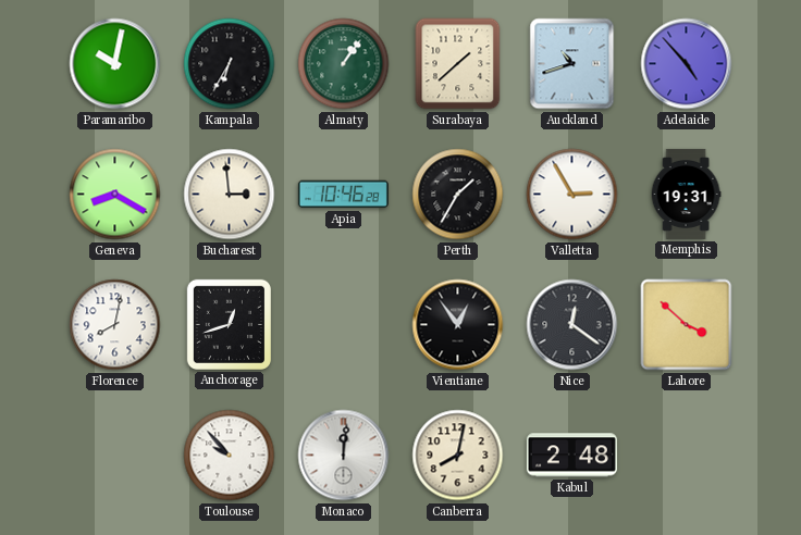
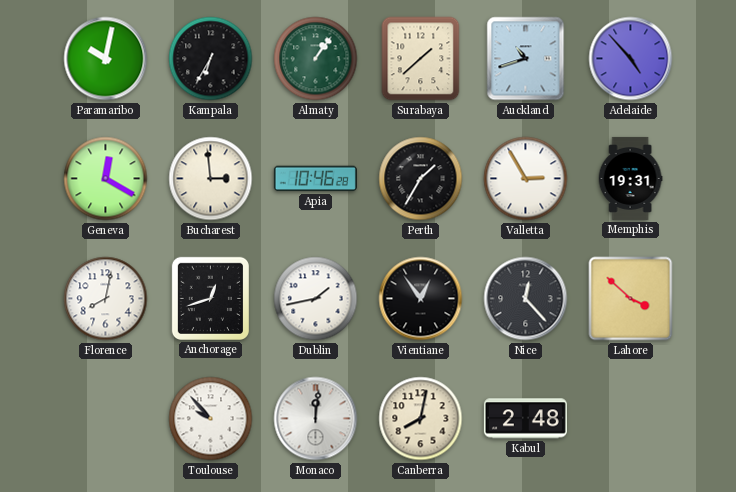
Geneva: 8:20 -> 12:20
Dublin: none -> 1:43
Nice: 12:21 -> 12:23
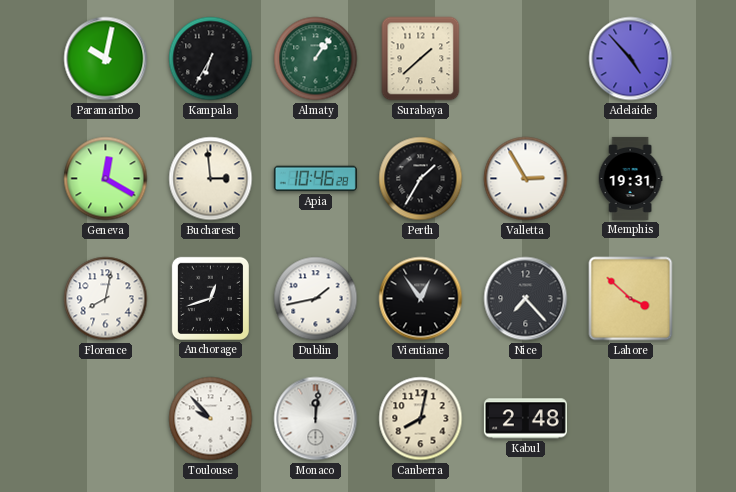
Auckland: 10:42 -> none
Nice: 12:23 -> 7:23
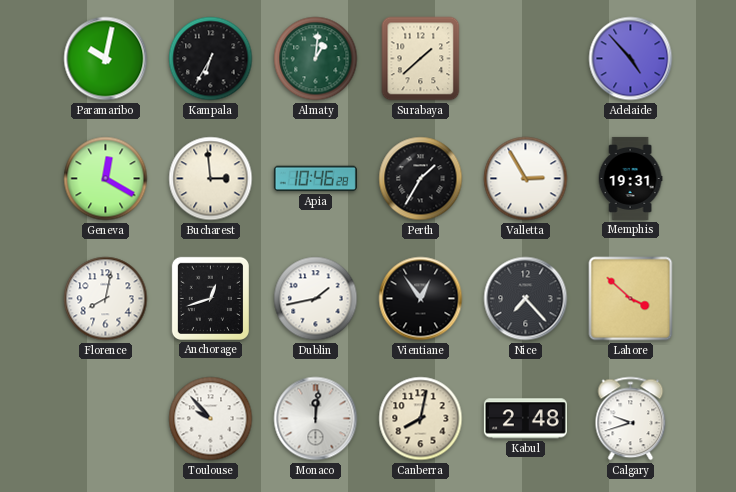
Almaty: 1:06 -> 1:01
Calgary: none -> 9:42
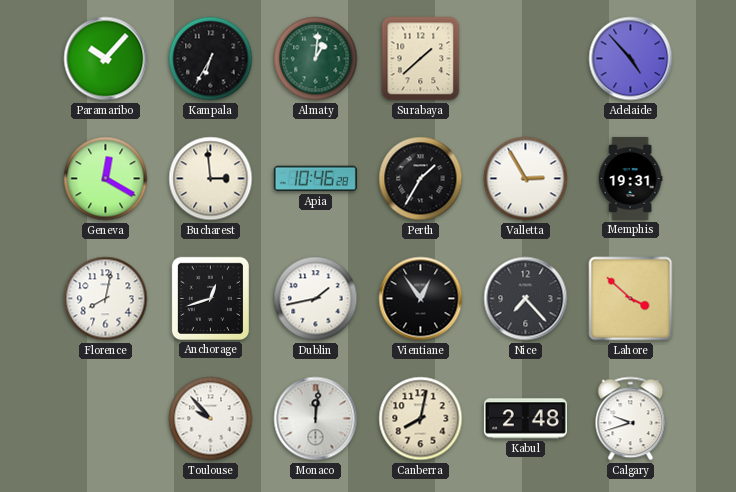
Paramaribo: 10:02 -> 10:07
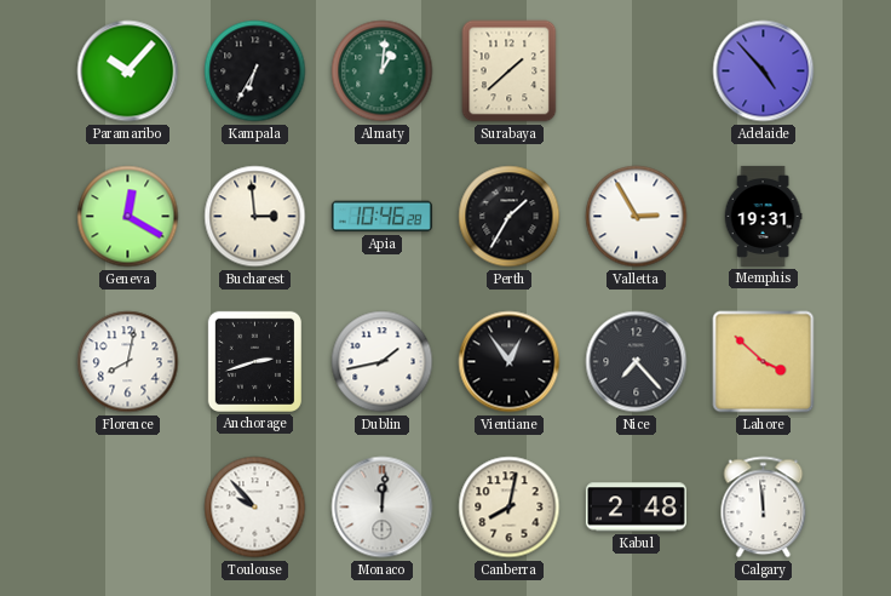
Anchorage: 12:42 -> 2:42
Calgary: 9:42 -> 11:59
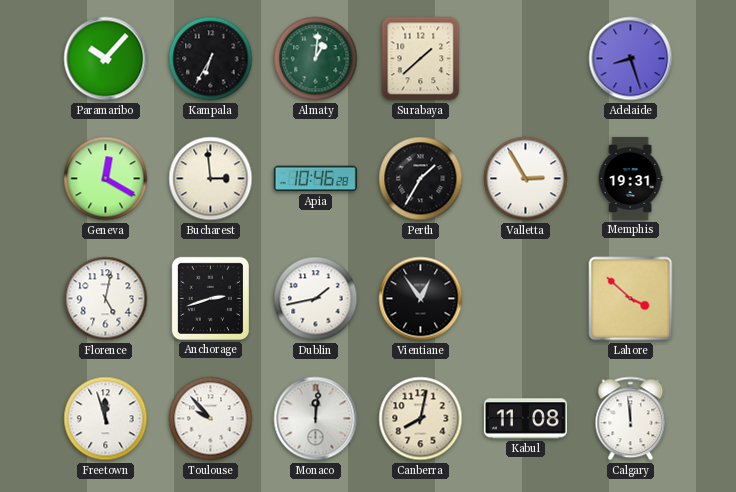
Adelaide: 4:53 -> 8:27
Florence: 8:02 -> 5:02
Nice: 7:23 -> none
Freetown: none -> 11:57
Kabul: 2:48 -> 11:08
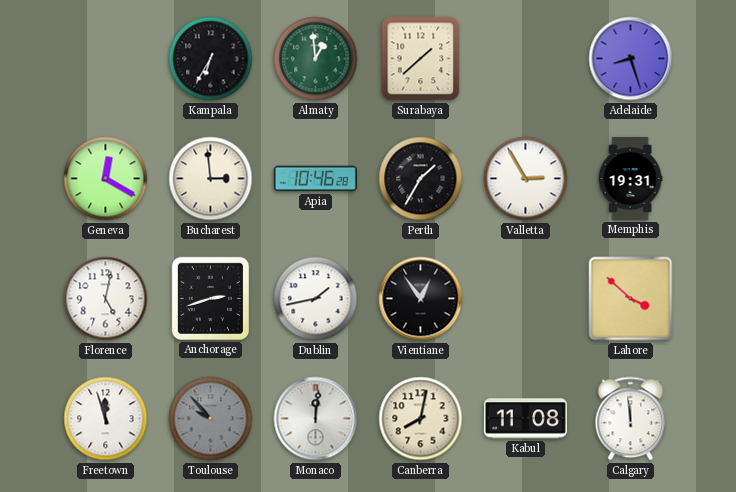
Paramaribo: 10:07 -> none
Almaty: 1:01 -> 12:59
Toulouse dial: white -> grey
